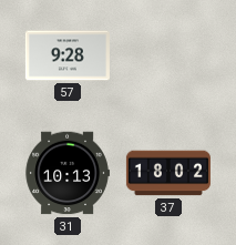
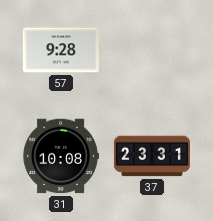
31: 10:13 -> 10:08
37: 18:02 -> 23:31
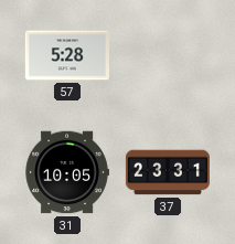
57: 9:28 -> 5:28
31: 10:08 -> 10:05
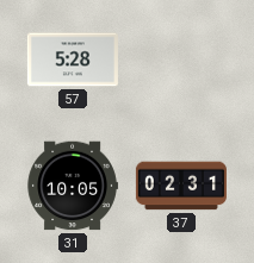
37: 23:31 -> 02:31
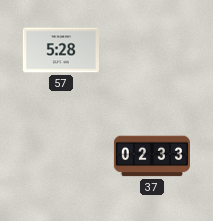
31: 10:05 -> none
37: 02:31 -> 02:33
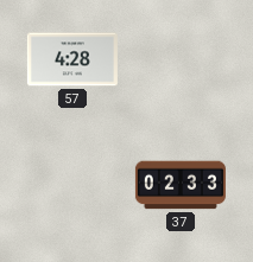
57: 5:28 -> 4:28
